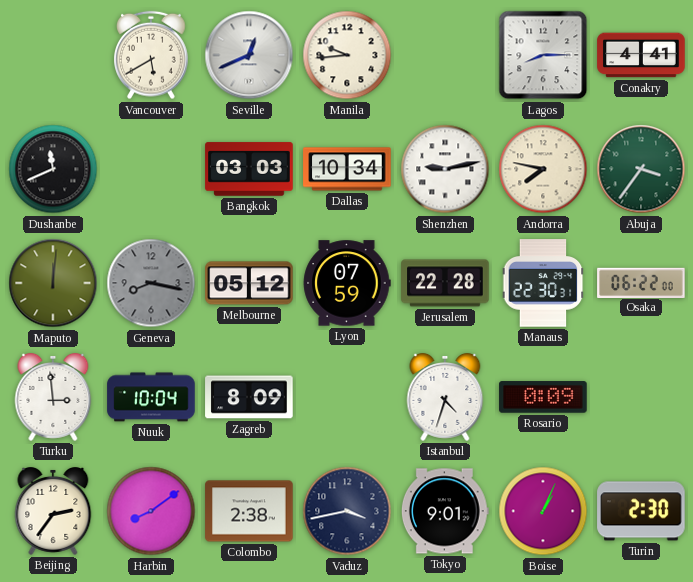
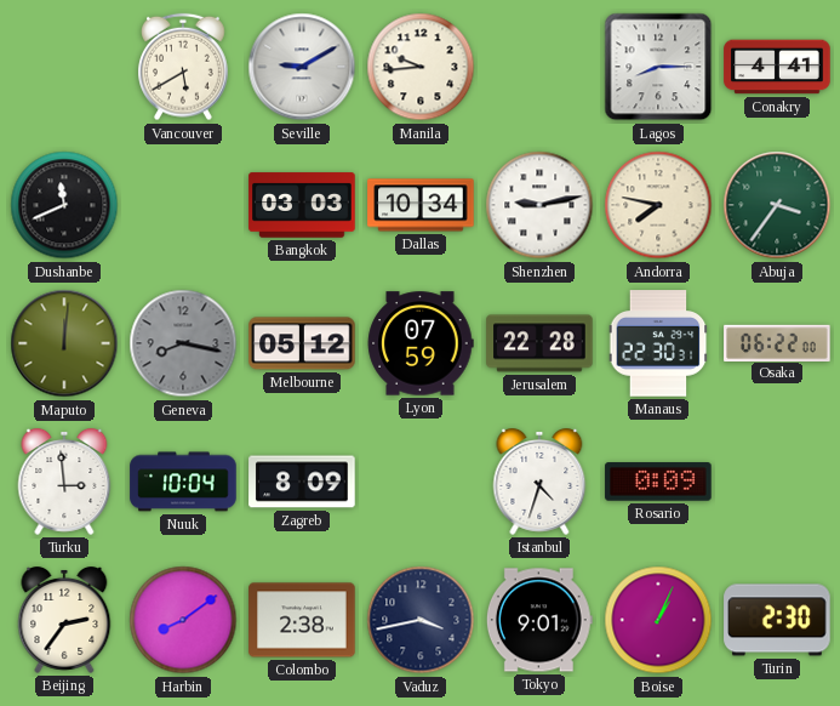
Seville: 12:41 -> 9:10
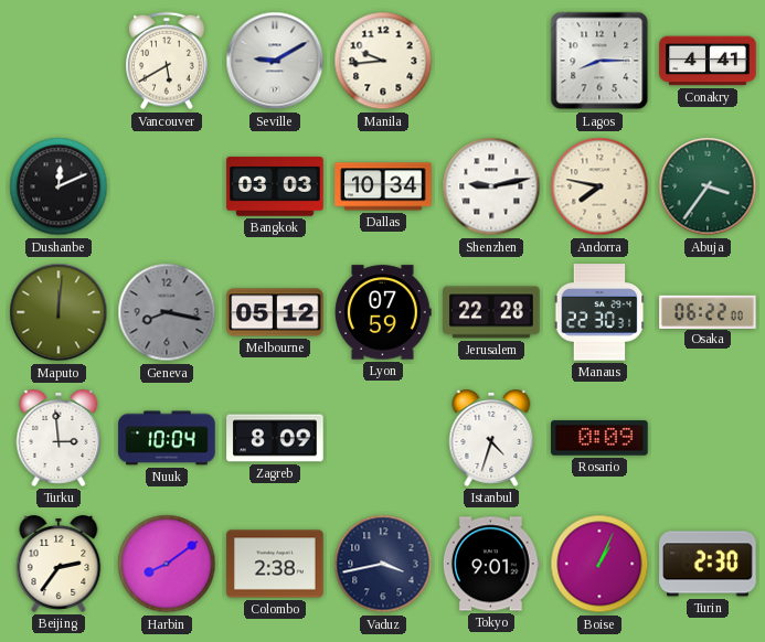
Dushanbe: 11:41 -> 12:11
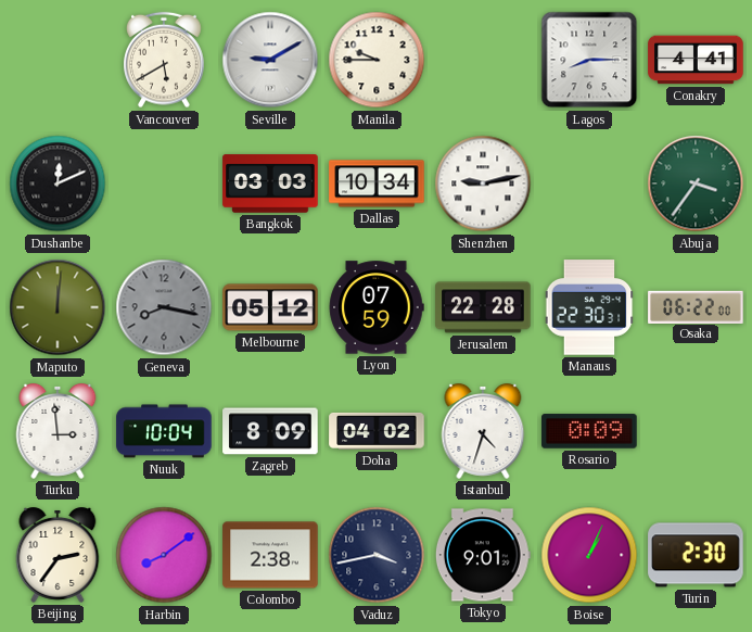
Manila: 9:44 -> 9:45
Andorra: 7:47 -> none
Doha: none -> 04:02
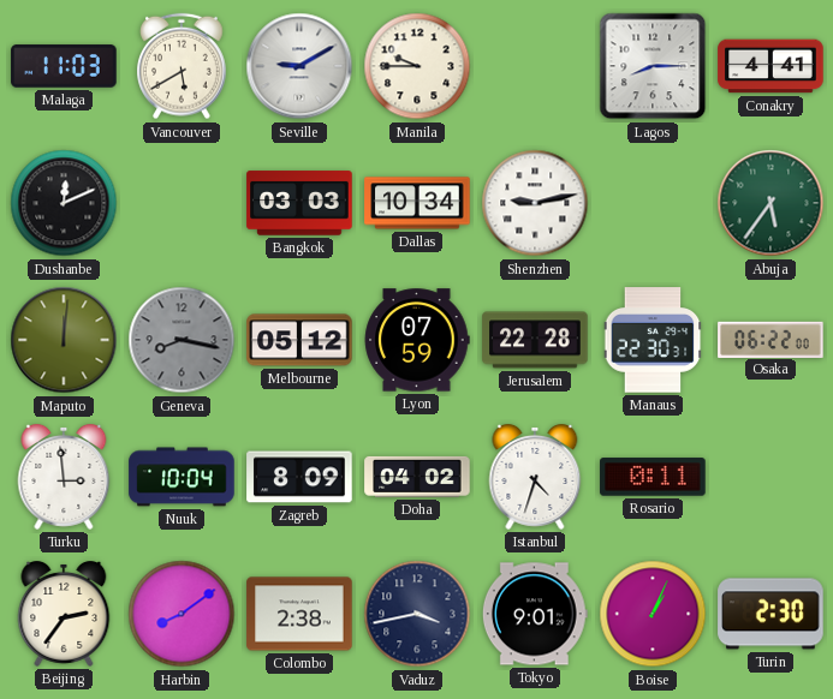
Malaga: none -> 11:03
Abuja: 3:36 -> 5:36
Rosario: 0:09 -> 0:11
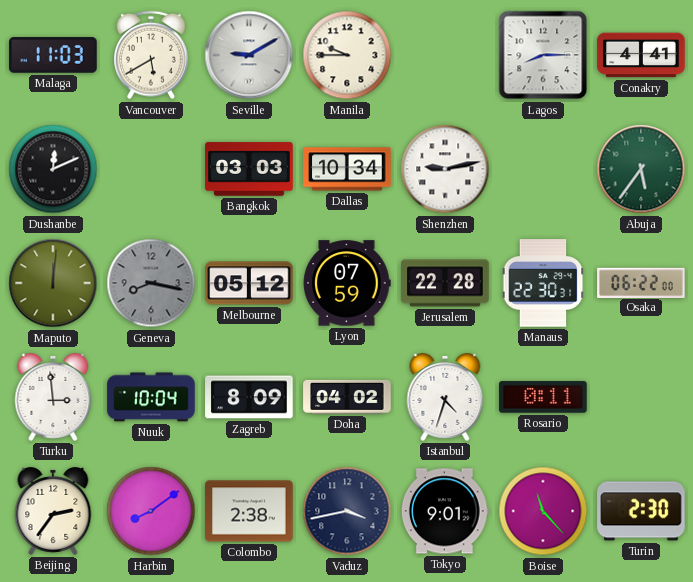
Boise: 1:04 -> 11:23
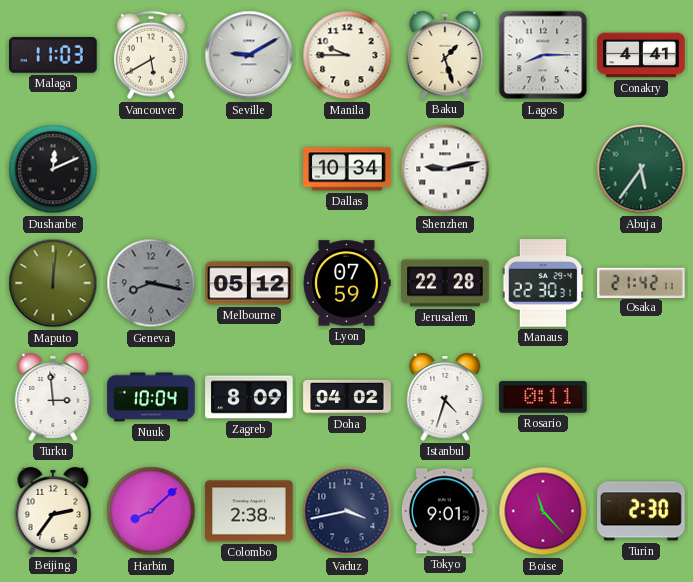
Baku: none -> 1:27
Bangkok: 03:03 -> none
Osaka: 06:22 -> 21:42
Harbin: 8:09 -> 8:08
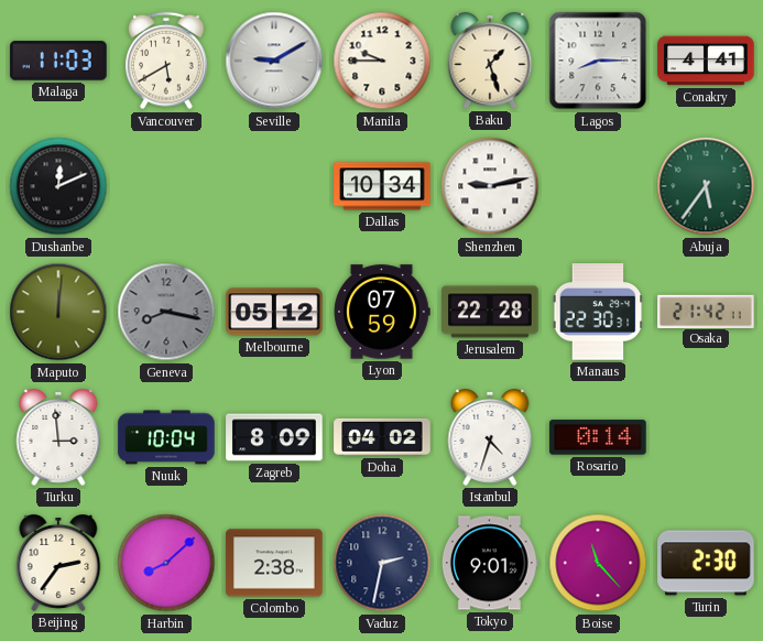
Rosario: 0:11 -> 0:14
Vaduz: 3:43 -> 2:32
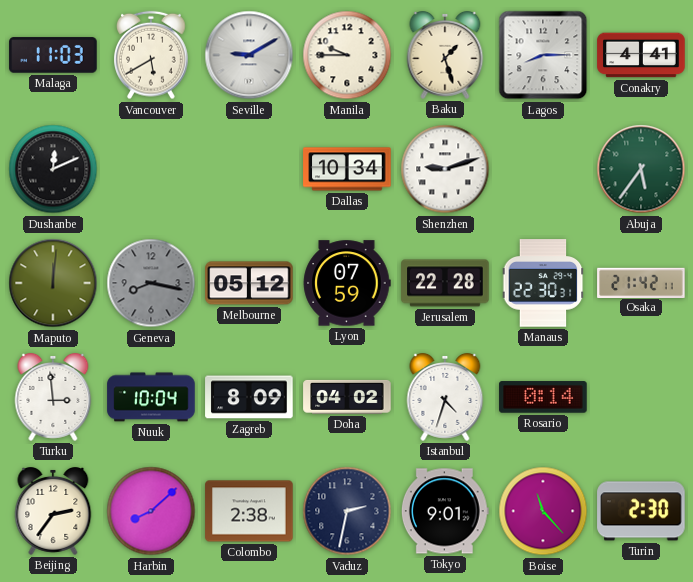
Shenzhen: 9:13 -> 9:12
